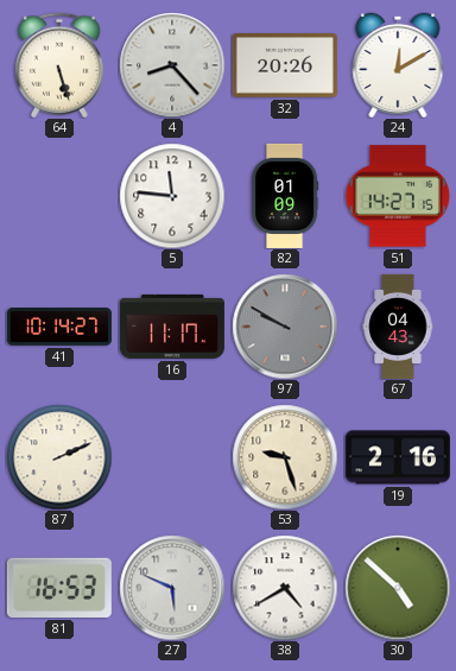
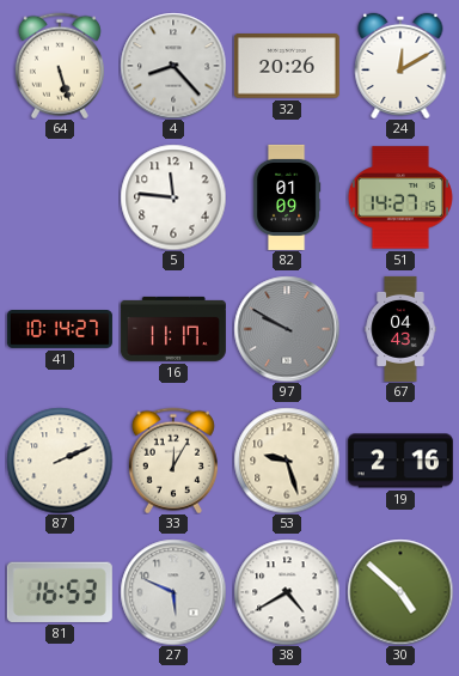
33: none -> 12:05
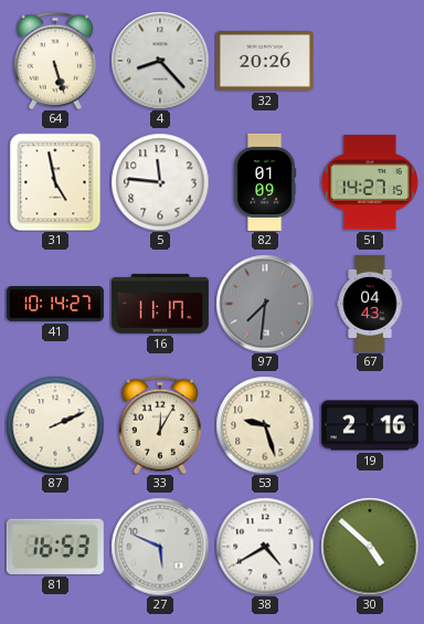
24: 12:10 -> none
31: none -> 4:58
97: 9:50 -> 7:31
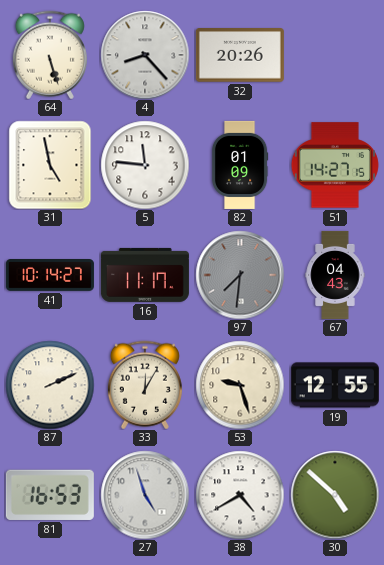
19: 2:16 -> 12:55
27: 5:49 -> 4:57
